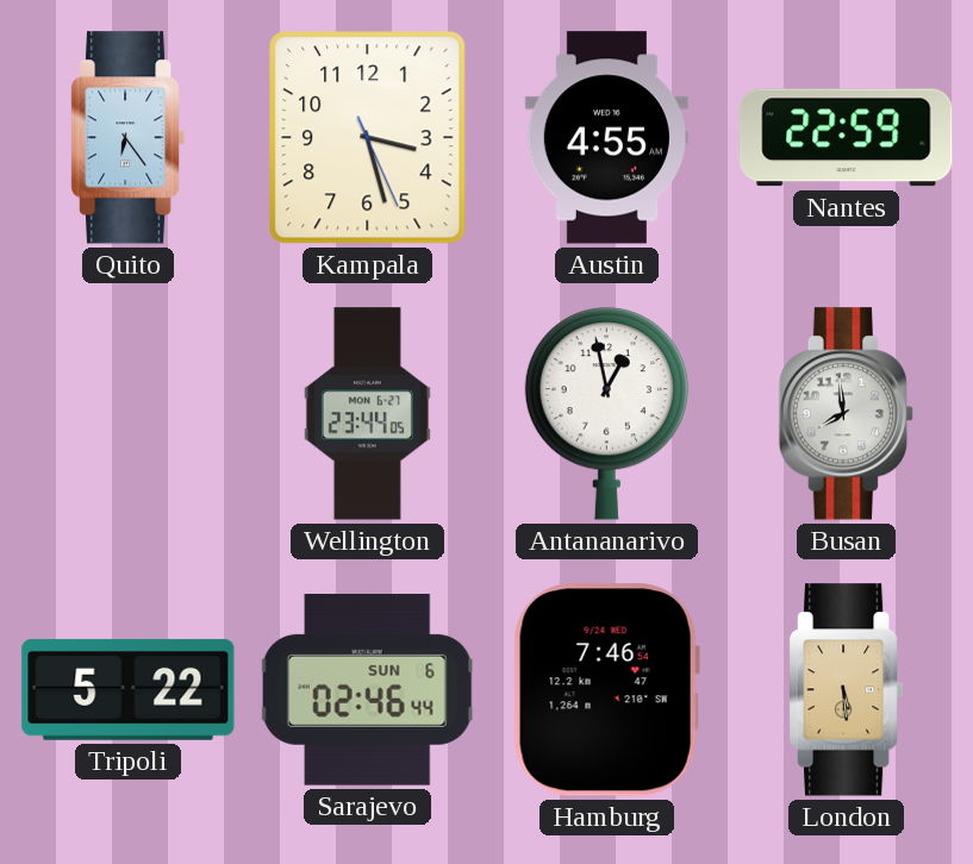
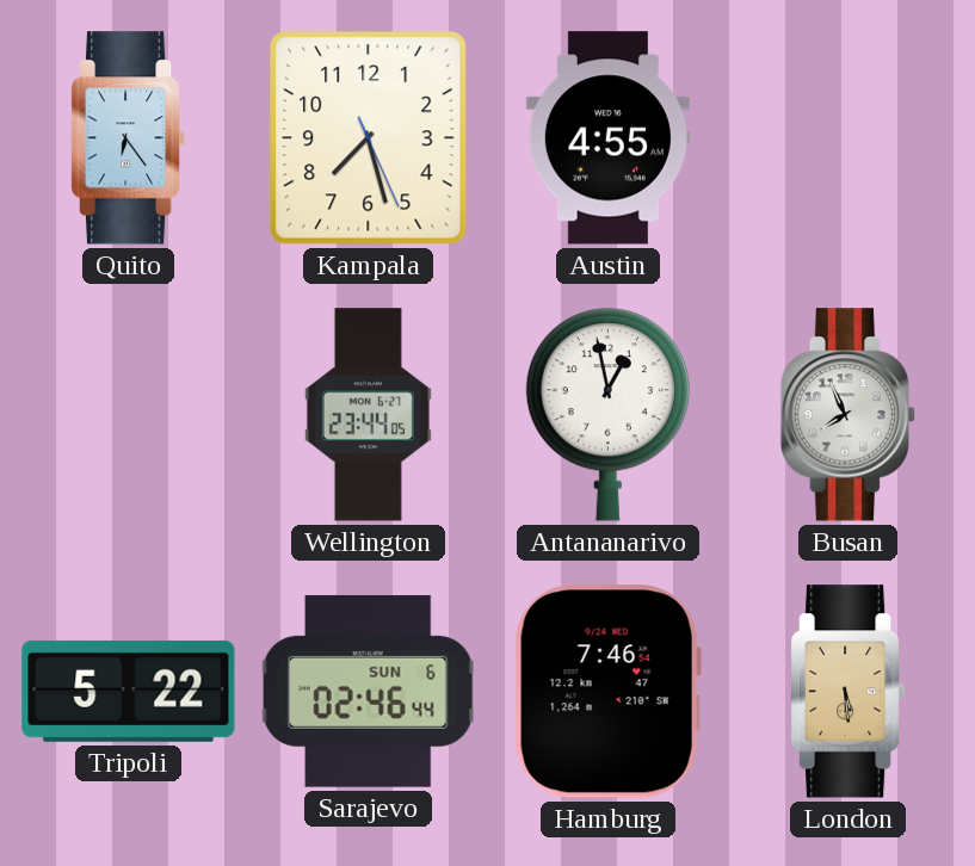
Kampala: 3:27 -> 7:27
Nantes: 22:59 -> none
Busan: 7:59 -> 7:56
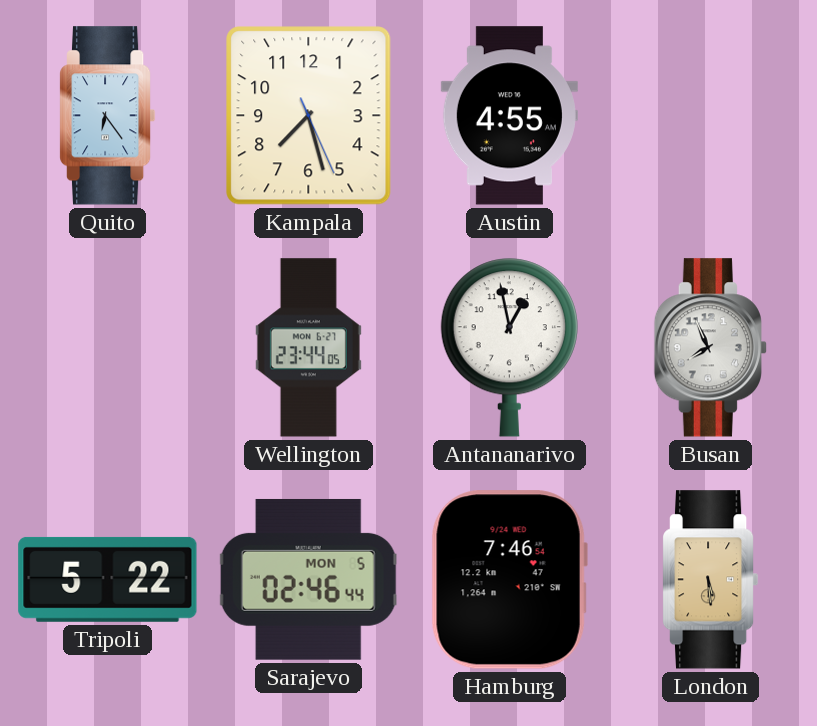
Sarajevo date: SUN 6 -> MON 5
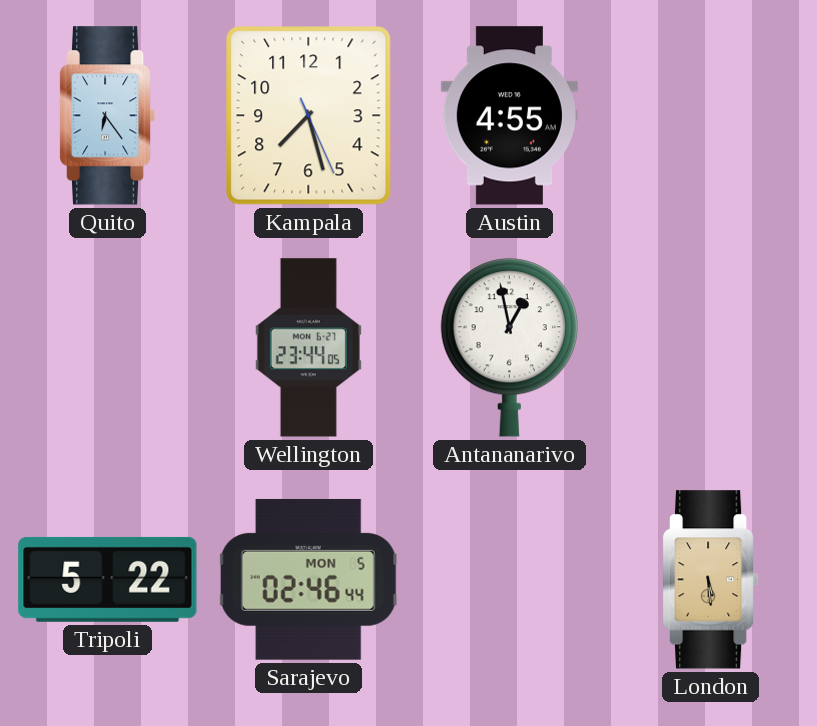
Busan: 7:56 -> none
Hamburg: 7:46 -> none
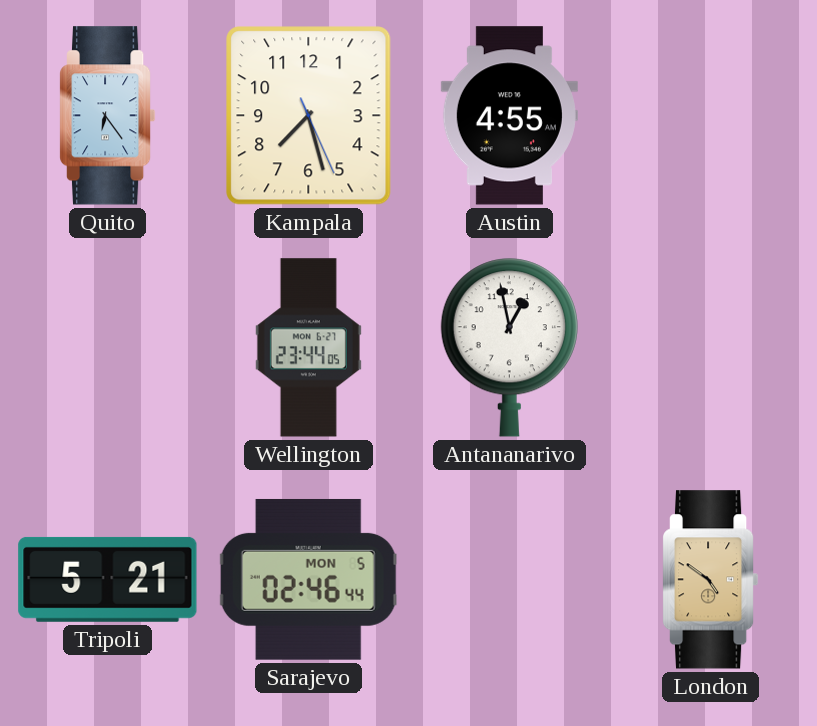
Tripoli: 5:22 -> 5:21
London: 5:29 -> 4:51
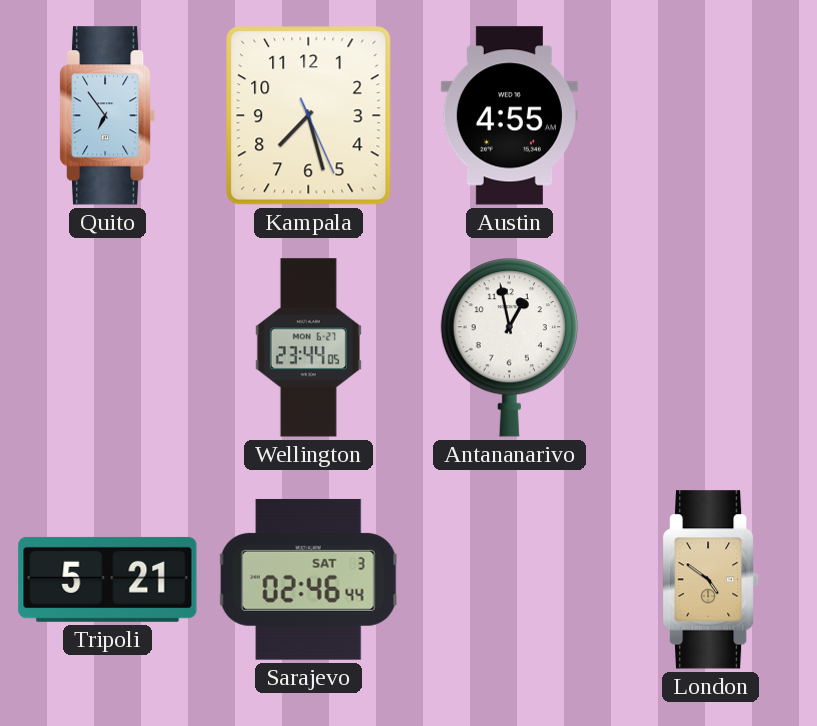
Quito: 6:24 -> 6:54
Sarajevo date: MON 5 -> SAT 3
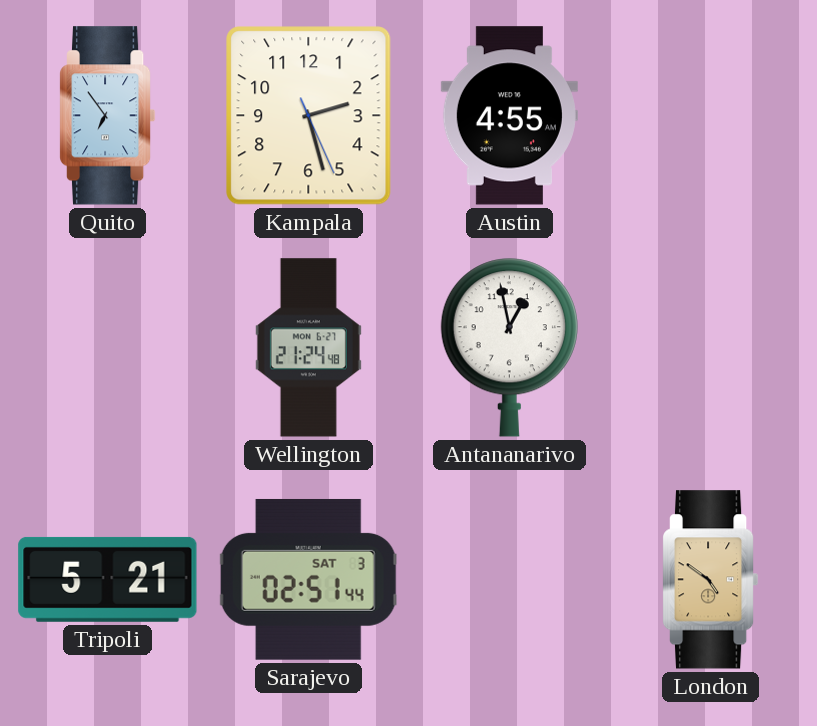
Kampala: 7:27 -> 2:27
Wellington: 23:44 -> 21:24
Sarajevo: 02:46 -> 02:51
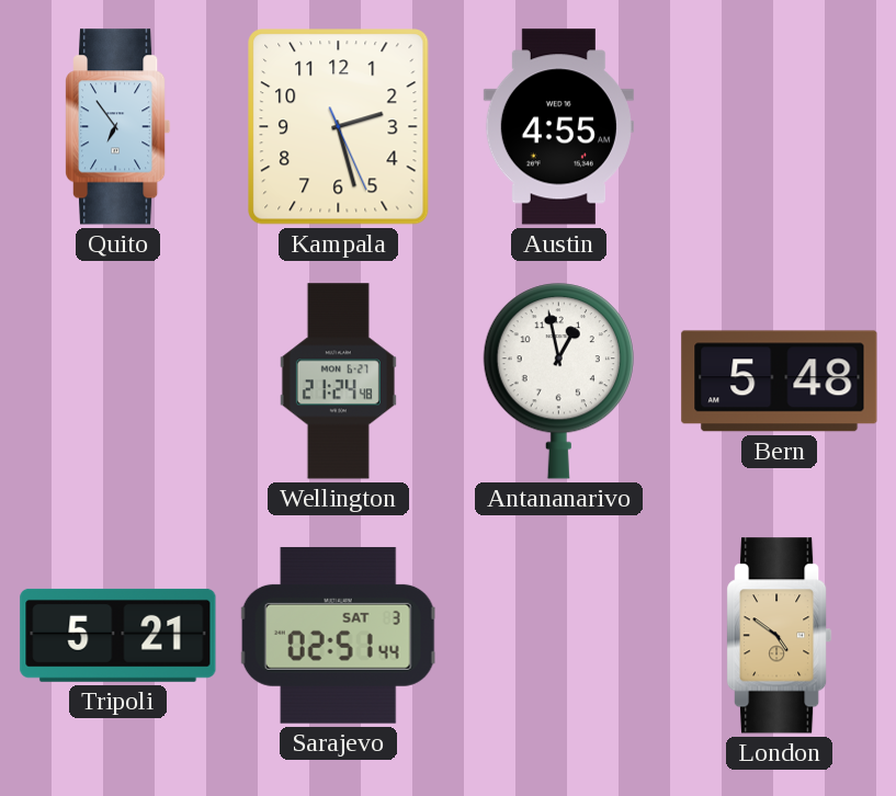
Bern: none -> 5:48
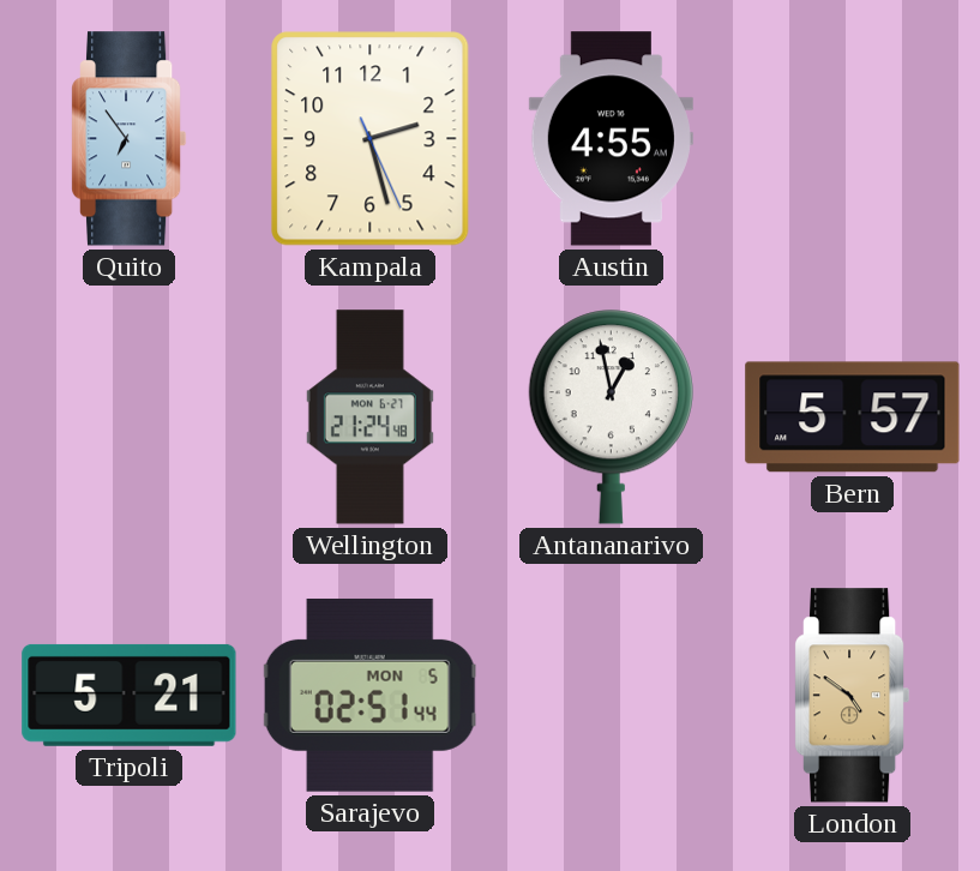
Bern: 5:48 -> 5:57
Sarajevo date: SAT 3 -> MON 5
